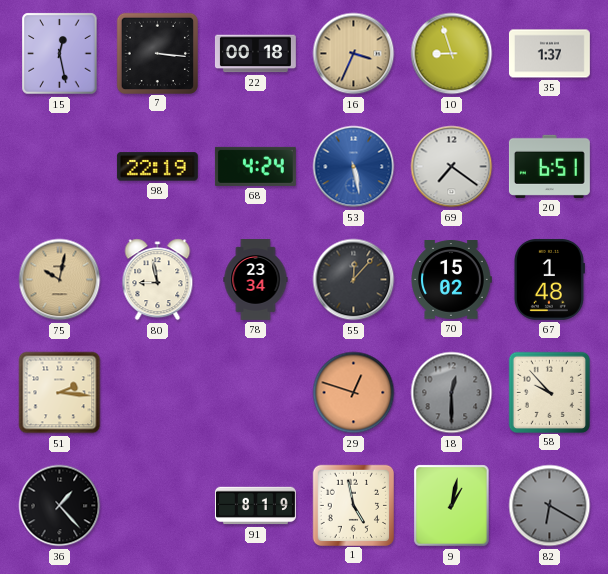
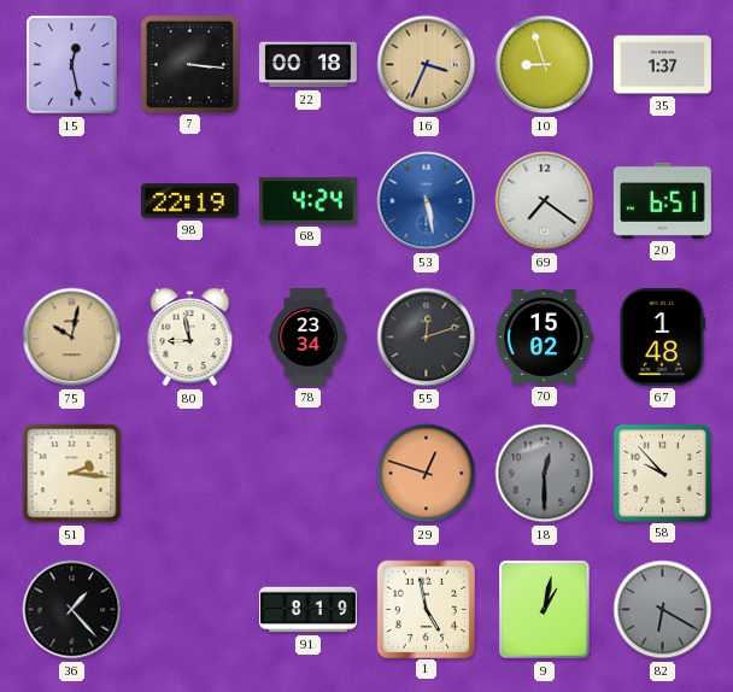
55: 12:07 -> 12:12
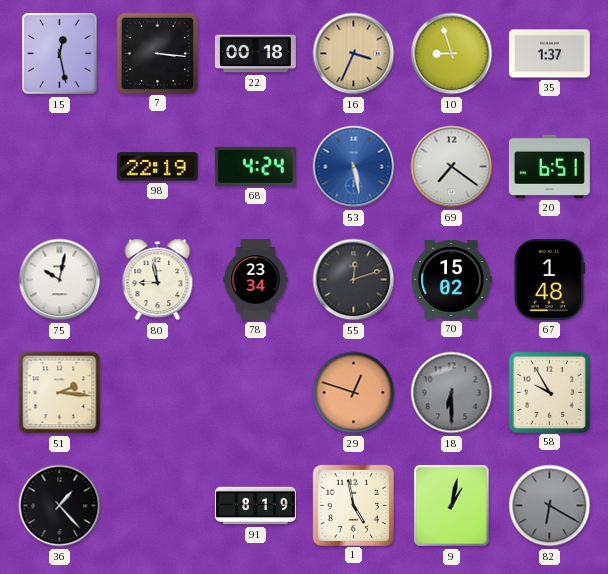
75 dial: champagne -> white
18: 12:30 -> 6:30
58: 9:53 -> 9:55
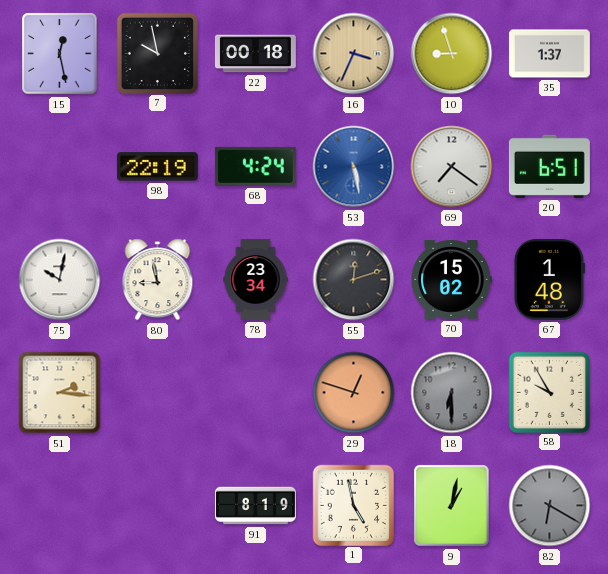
7: 3:16 -> 9:58
36: 1:23 -> none
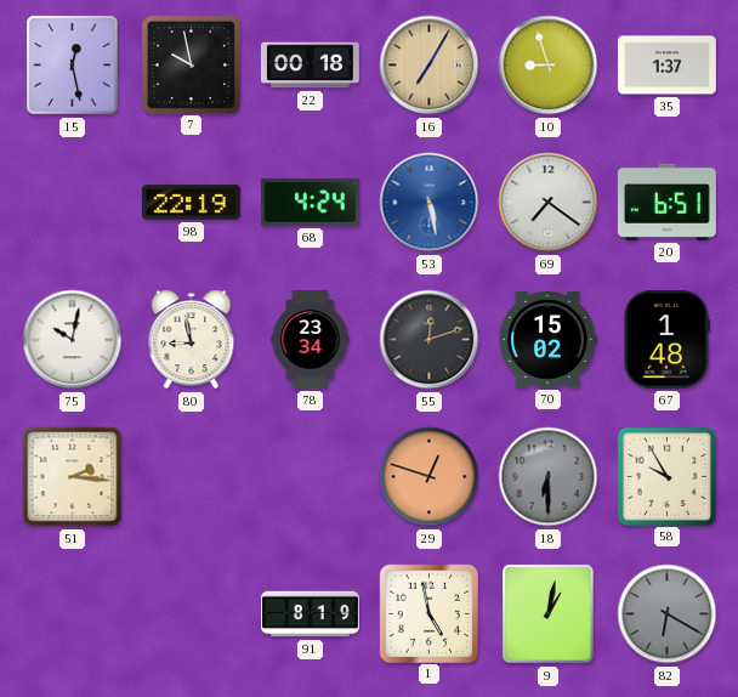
16: 3:34 -> 7:05
